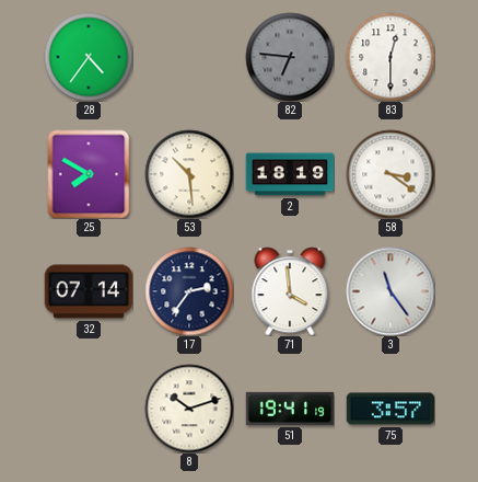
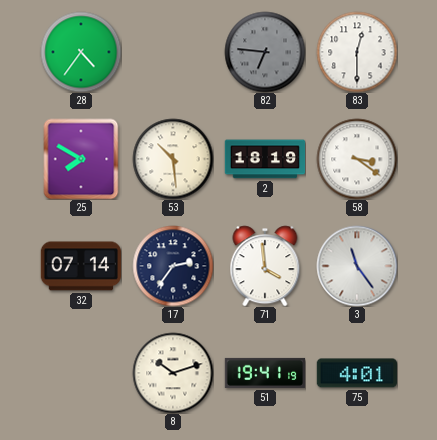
75: 3:57 -> 4:01
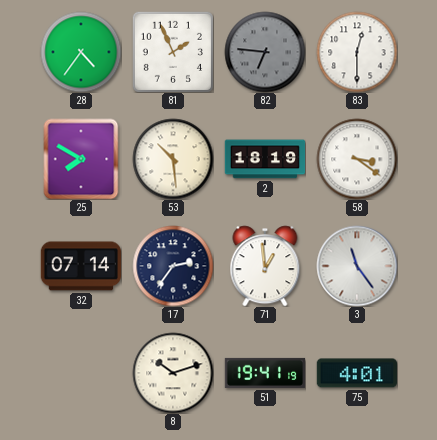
81: none -> 1:56
71: 3:59 -> 12:59
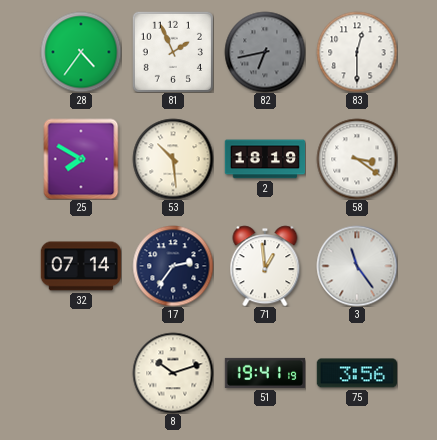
82: 6:46 -> 6:43
75: 4:01 -> 3:56
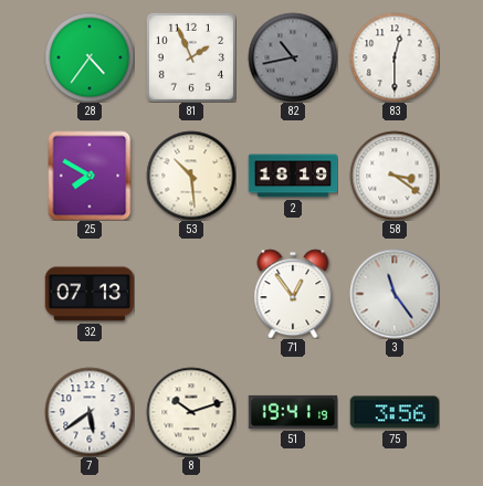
82: 6:43 -> 10:43
32: 07:14 -> 07:13
17: 2:36 -> none
71: 12:59 -> 12:54
7: none -> 5:39
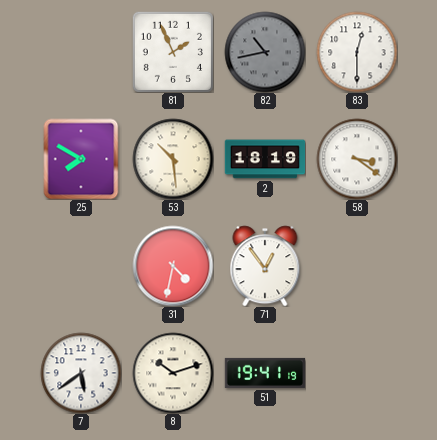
28: 4:36 -> none
32: 07:13 -> none
31: none -> 4:32
3: 11:24 -> none
75: 3:56 -> none
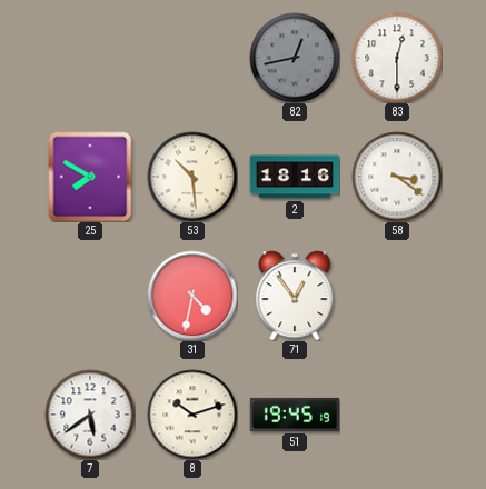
81: 1:56 -> none
82: 10:43 -> 12:43
2: 18:19 -> 18:16
51: 19:41 -> 19:45
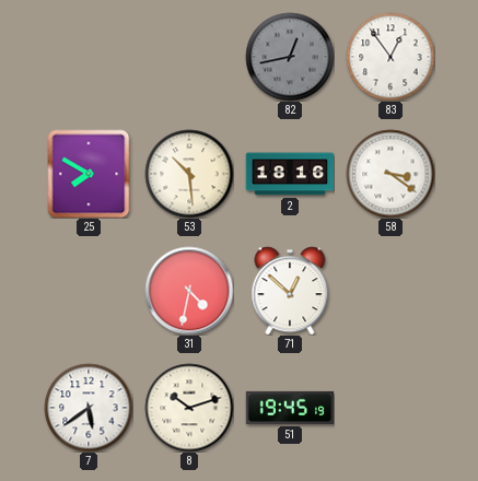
83: 12:30 -> 12:54
71: 12:54 -> 12:52
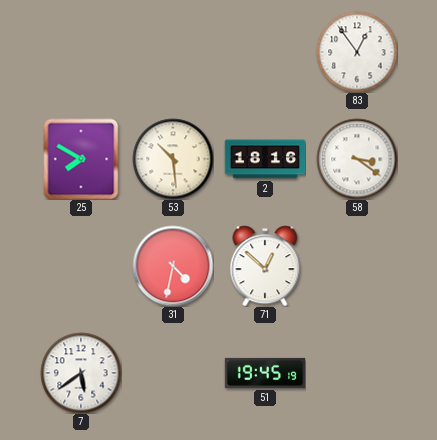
82: 12:43 -> none
8: 10:12 -> none
